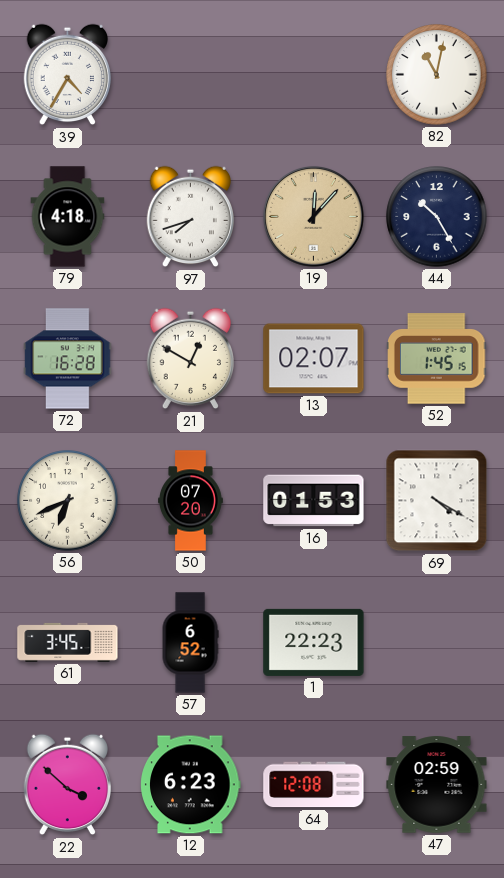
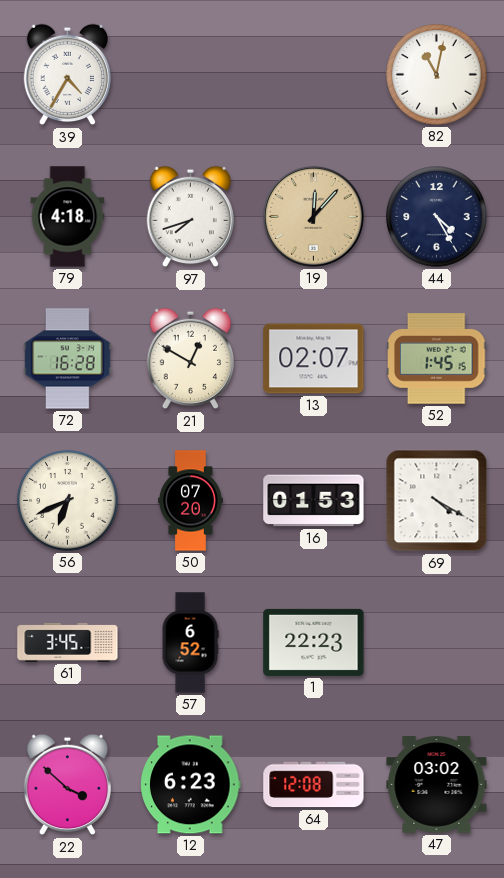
44: 10:25 -> 4:25
47: 02:59 -> 03:02
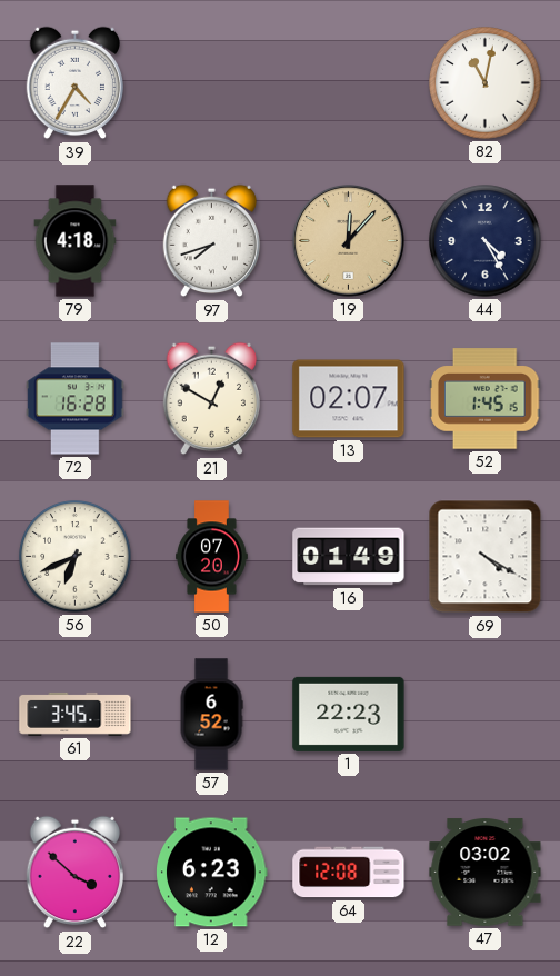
16: 01:53 -> 01:49
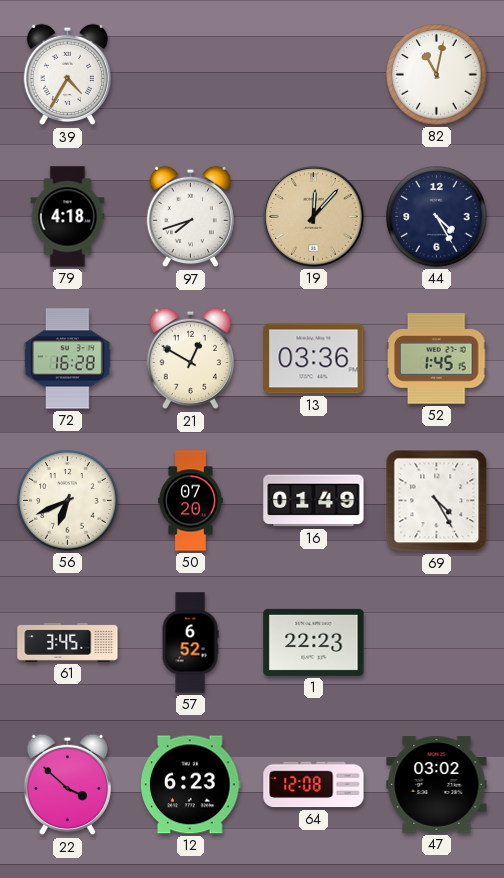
13: 02:07 -> 03:36
69: 4:20 -> 4:25
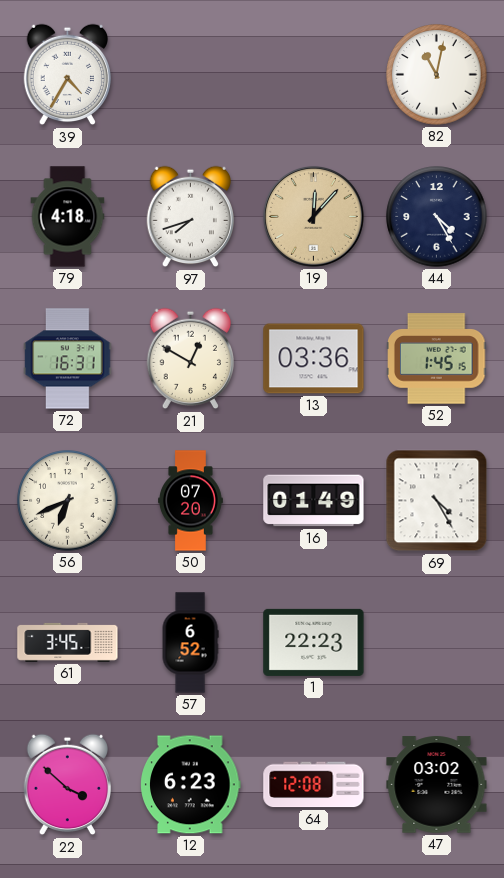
72: 16:28 -> 16:31
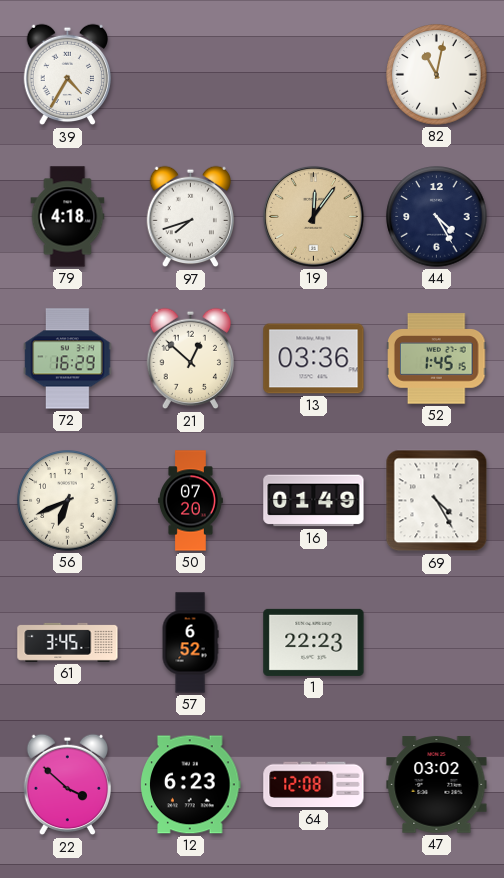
19: 12:07 -> 12:06
72: 16:31 -> 16:29
21: 12:50 -> 12:52
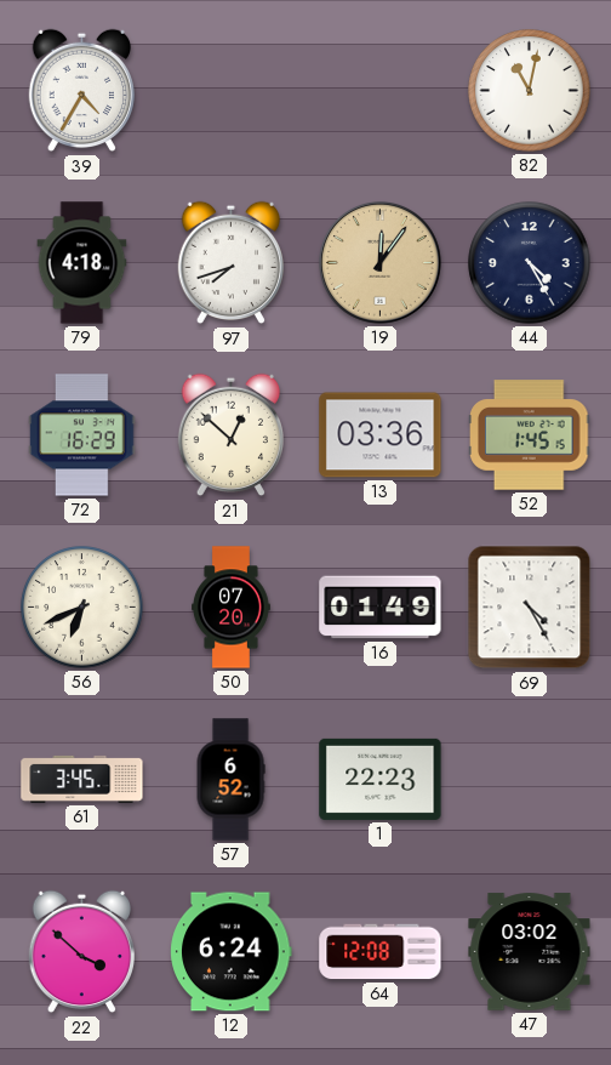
12: 6:23 -> 6:24
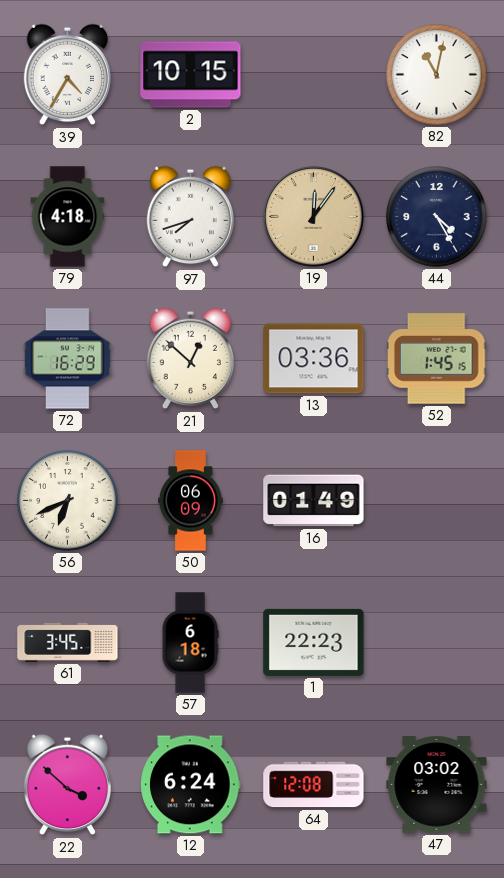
2: none -> 10:15
50: 07:20 -> 06:09
69: 4:25 -> none
57: 6:52 -> 6:18
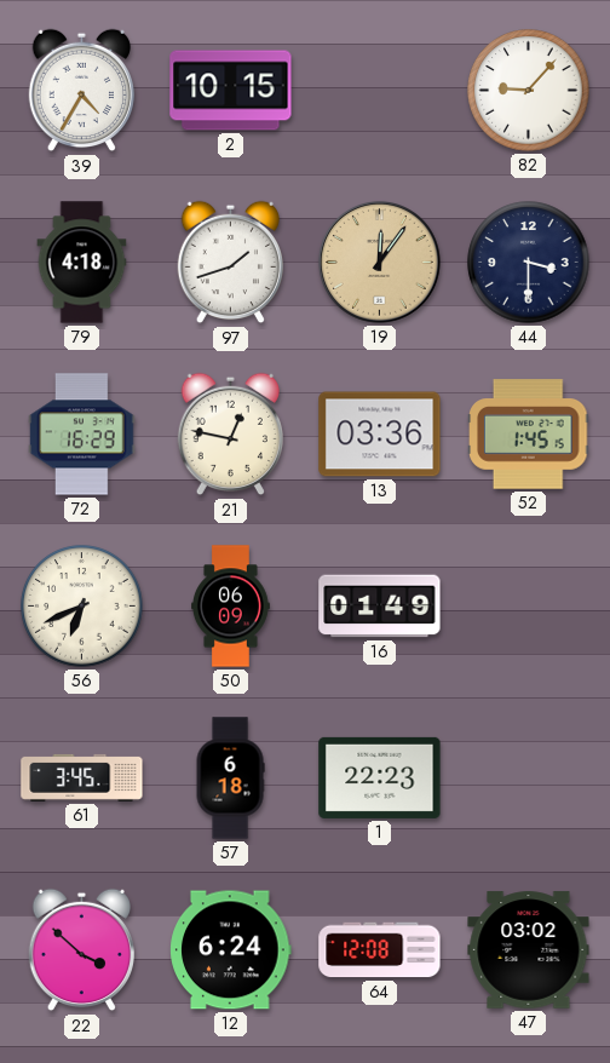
82: 11:02 -> 9:07
97: 7:42 -> 1:42
44: 4:25 -> 3:30
21: 12:52 -> 12:47
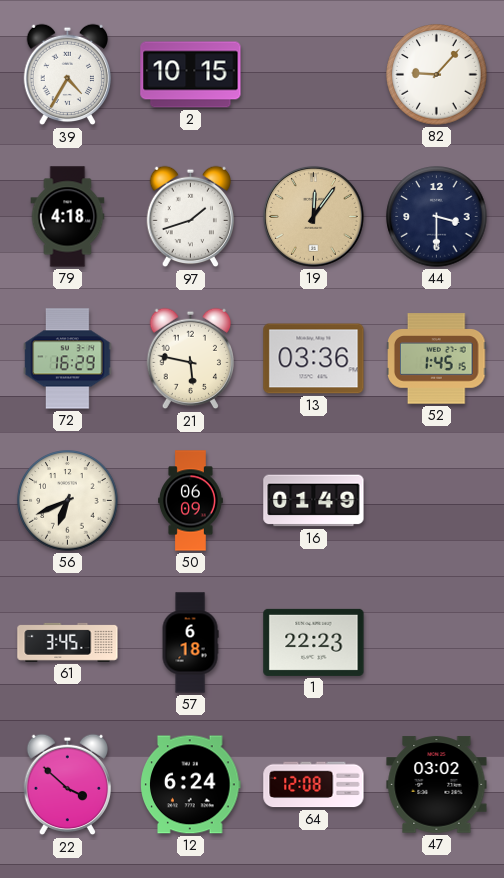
21: 12:47 -> 5:47
